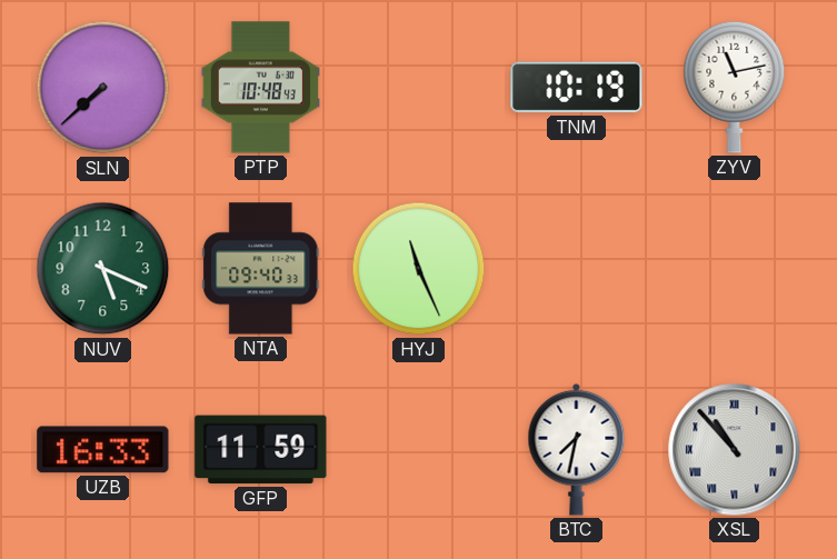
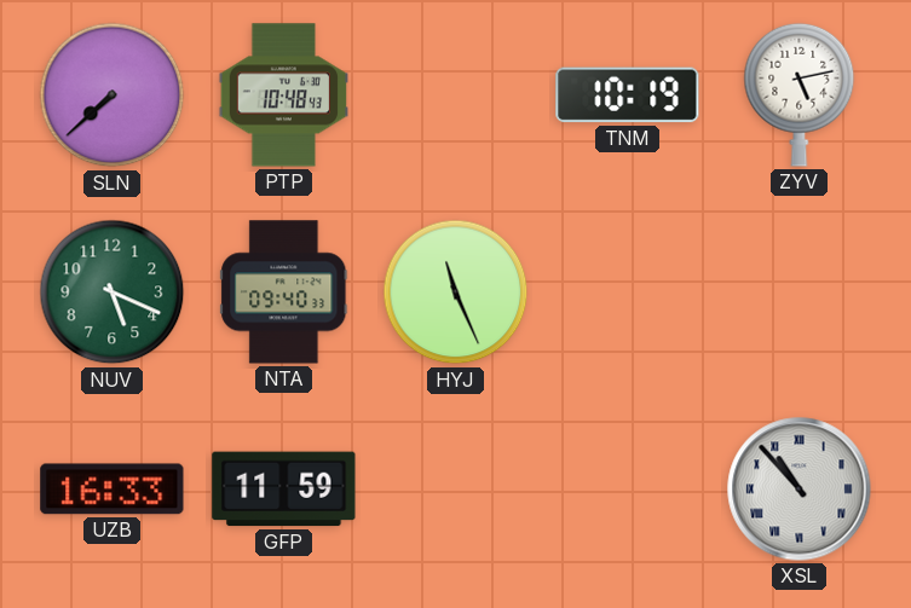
ZYV: 11:13 -> 5:13
BTC: 7:32 -> none
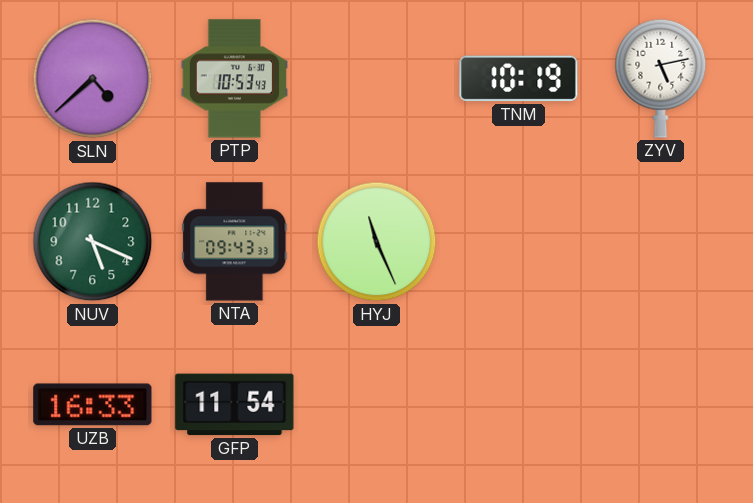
SLN: 7:38 -> 4:38
PTP: 10:48 -> 10:53
NTA: 09:40 -> 09:43
GFP: 11:59 -> 11:54
XSL: 10:53 -> none
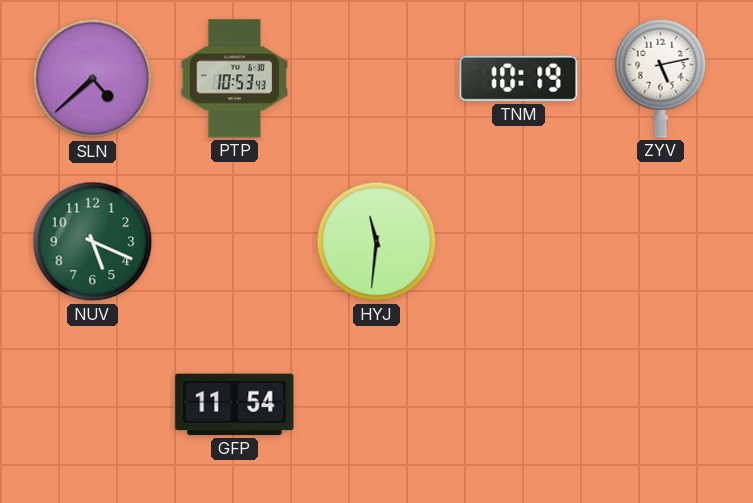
NTA: 09:43 -> none
HYJ: 11:26 -> 11:31
UZB: 16:33 -> none
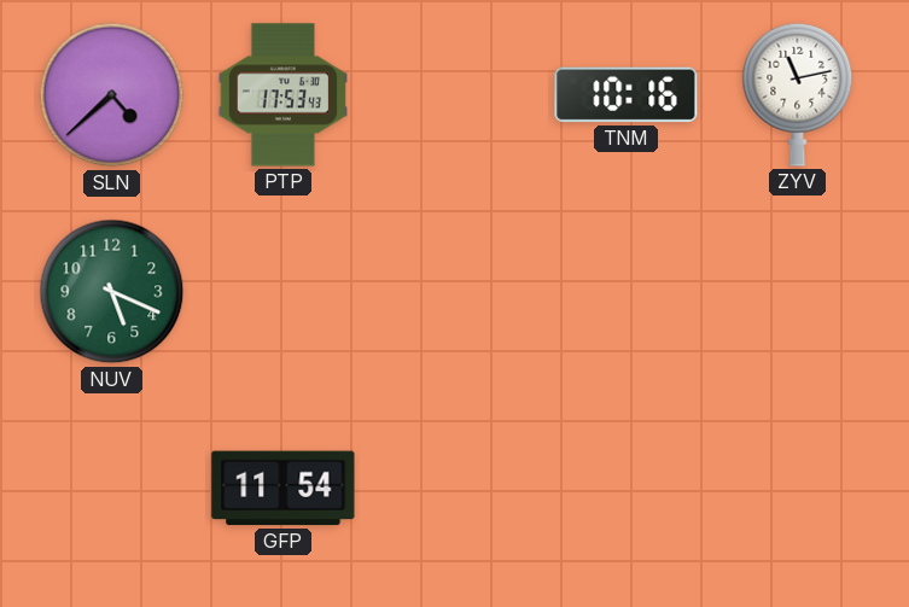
PTP: 10:53 -> 17:53
TNM: 10:19 -> 10:16
ZYV: 5:13 -> 11:13
HYJ: 11:31 -> none
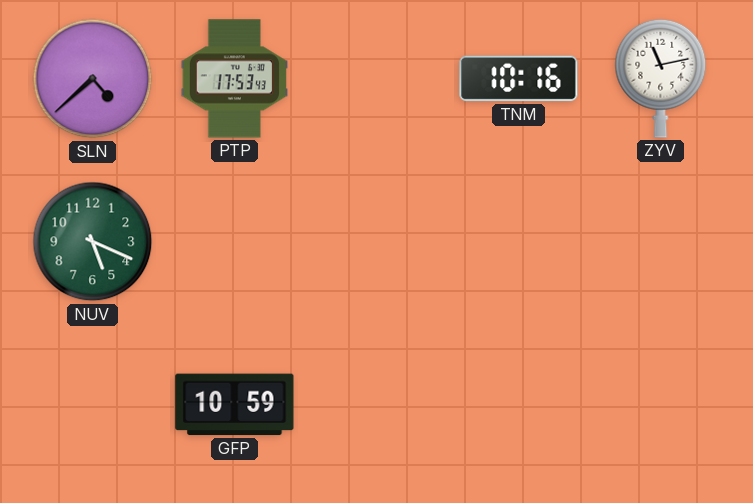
GFP: 11:54 -> 10:59
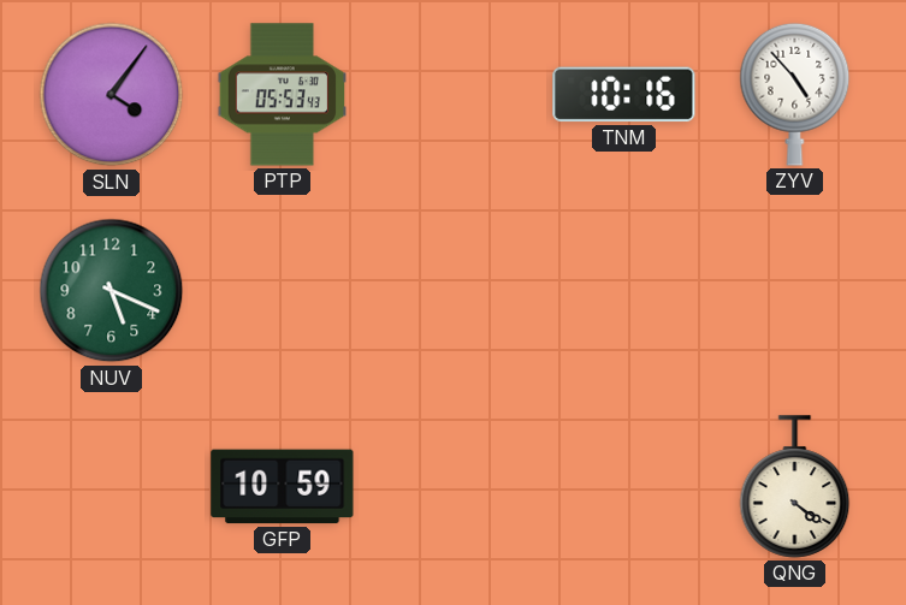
SLN: 4:38 -> 4:06
PTP: 17:53 -> 05:53
ZYV: 11:13 -> 4:53
QNG: none -> 4:21
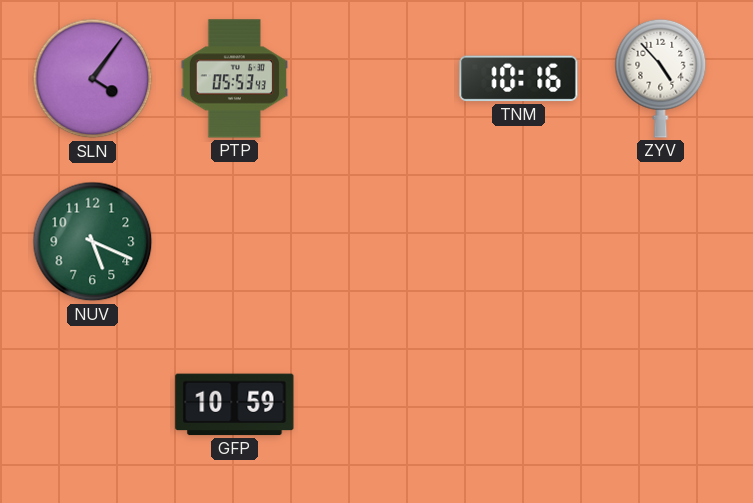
QNG: 4:21 -> none
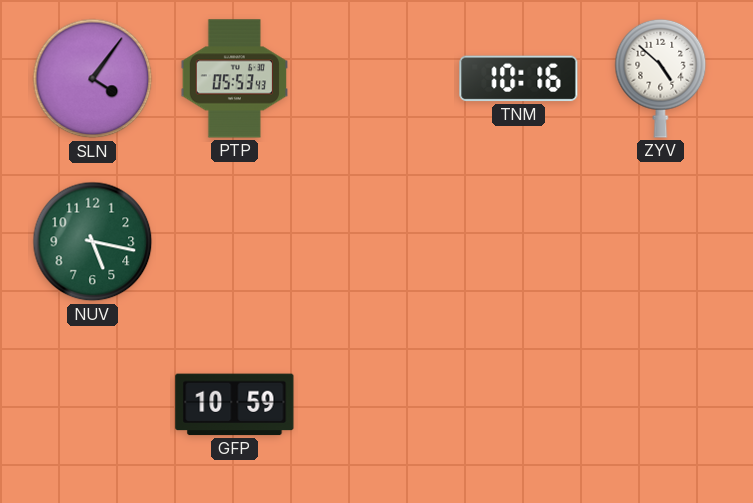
ZYV: 4:53 -> 4:52
NUV: 5:19 -> 5:17
